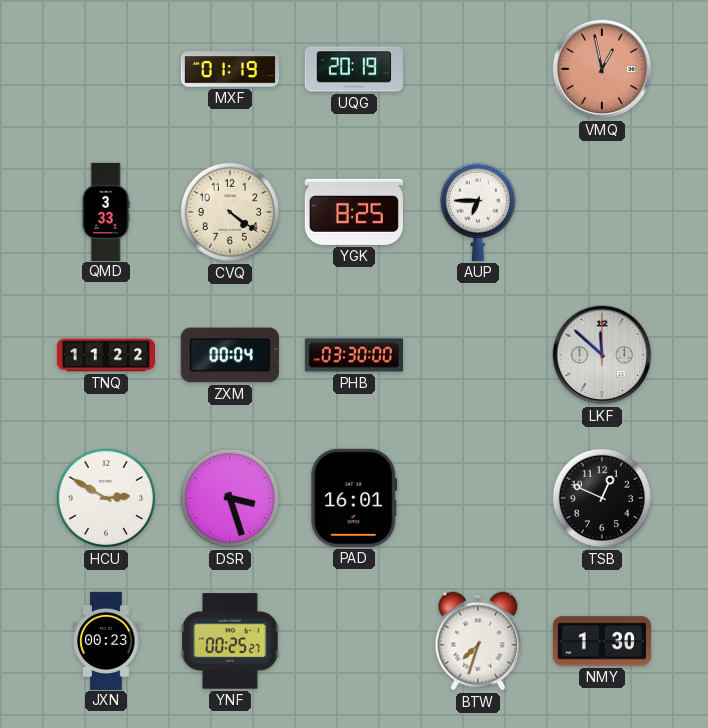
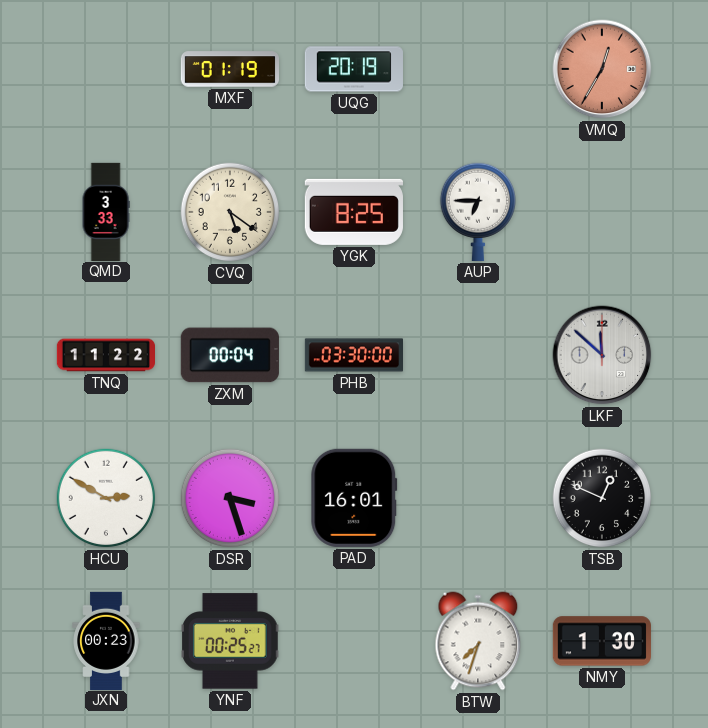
VMQ: 12:58 -> 12:35
CVQ: 4:21 -> 5:21
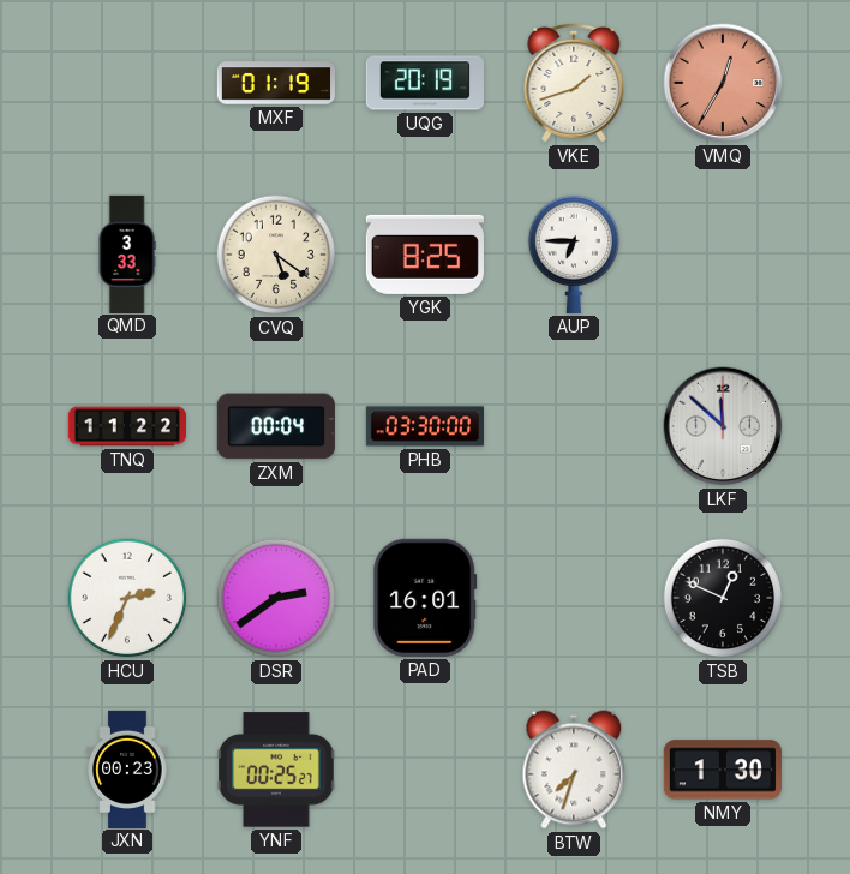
VKE: none -> 1:42
HCU: 2:50 -> 2:34
DSR: 3:27 -> 2:39
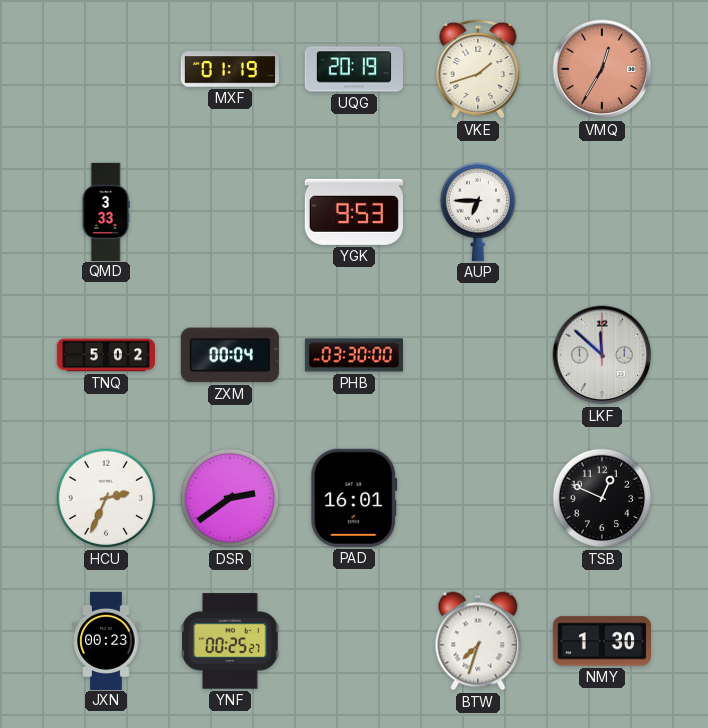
CVQ: 5:21 -> none
YGK: 8:25 -> 9:53
TNQ: 11:22 -> 5:02
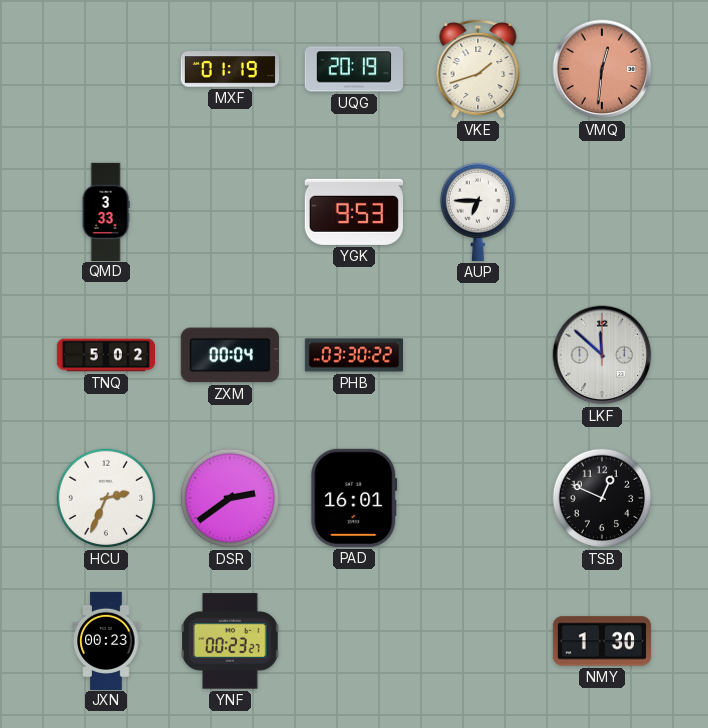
VMQ: 12:35 -> 12:31
PHB: 03:30:00 -> 03:30:22
YNF: 00:25 -> 00:23
BTW: 7:33 -> none
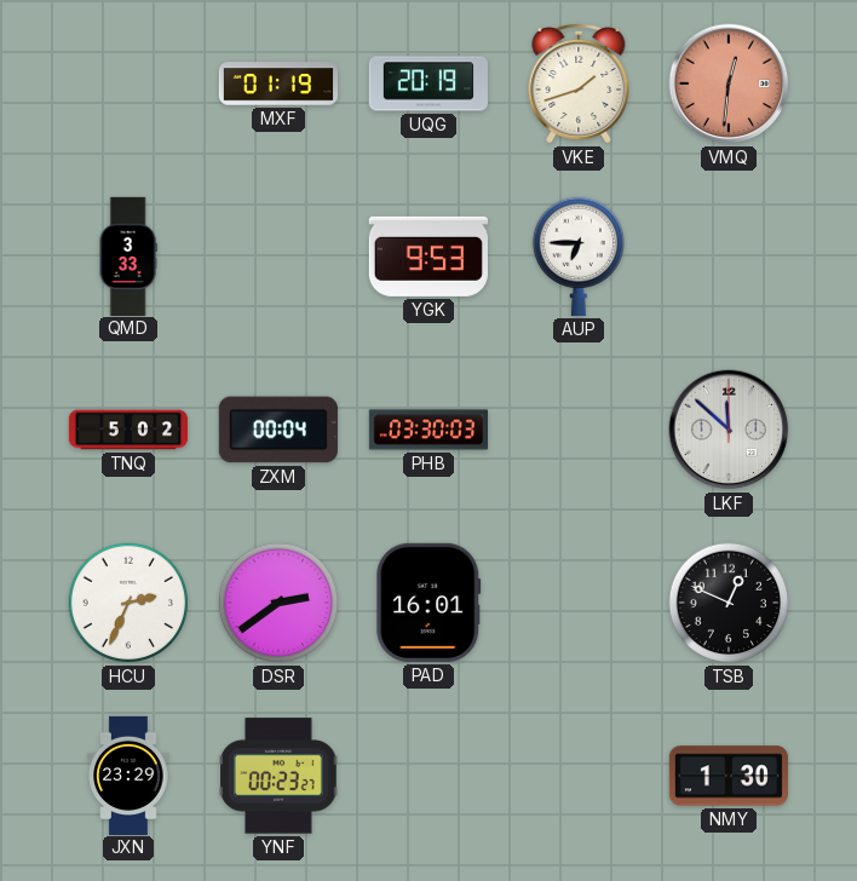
PHB: 03:30:22 -> 03:30:03
JXN: 00:23 -> 23:29
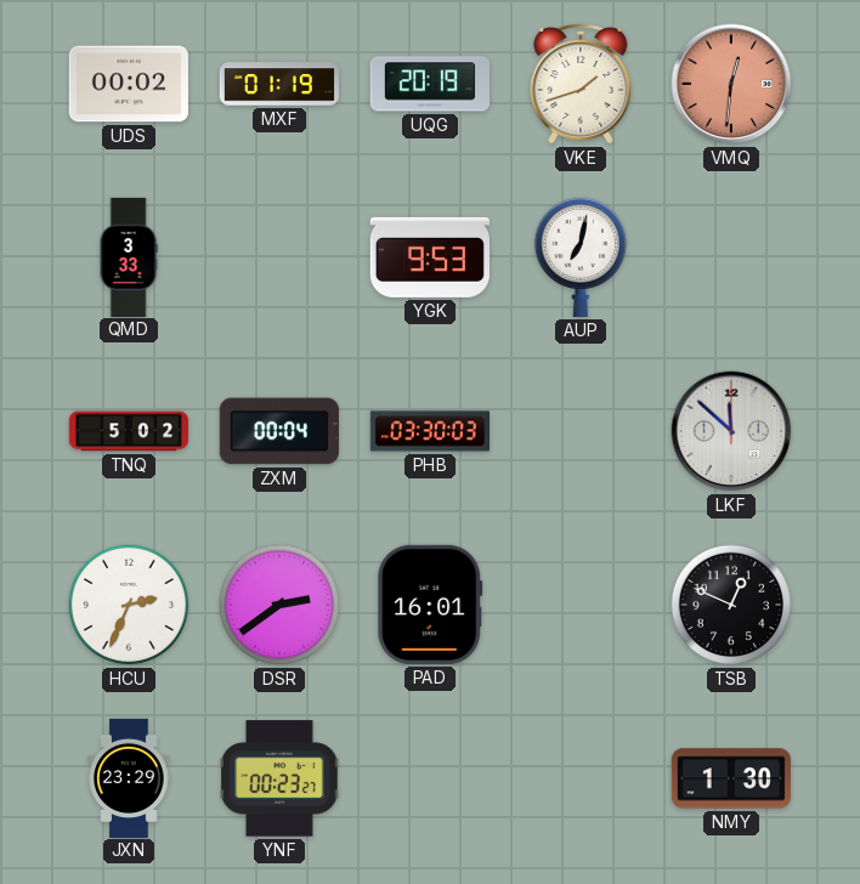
UDS: none -> 00:02
AUP: 6:45 -> 7:02
